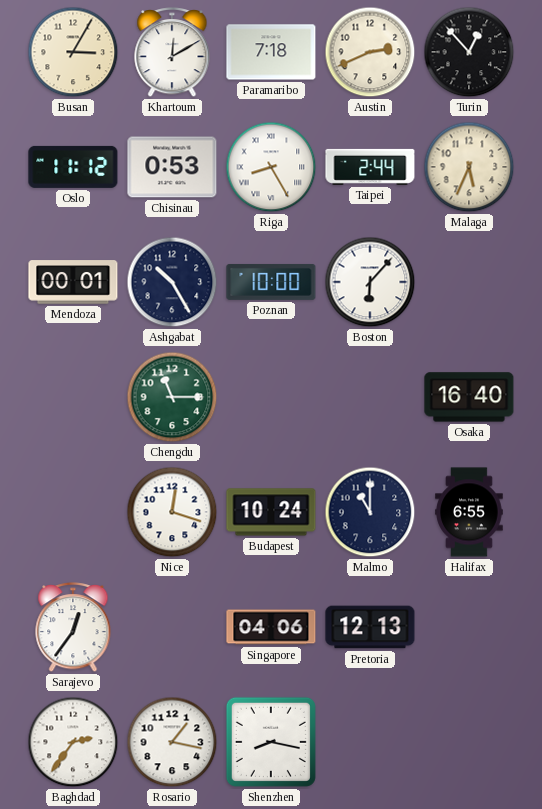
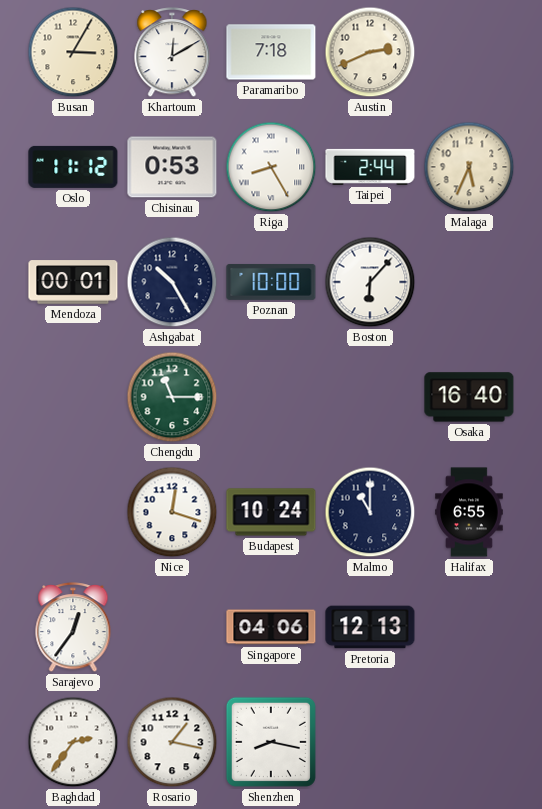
Turin: 12:53 -> none
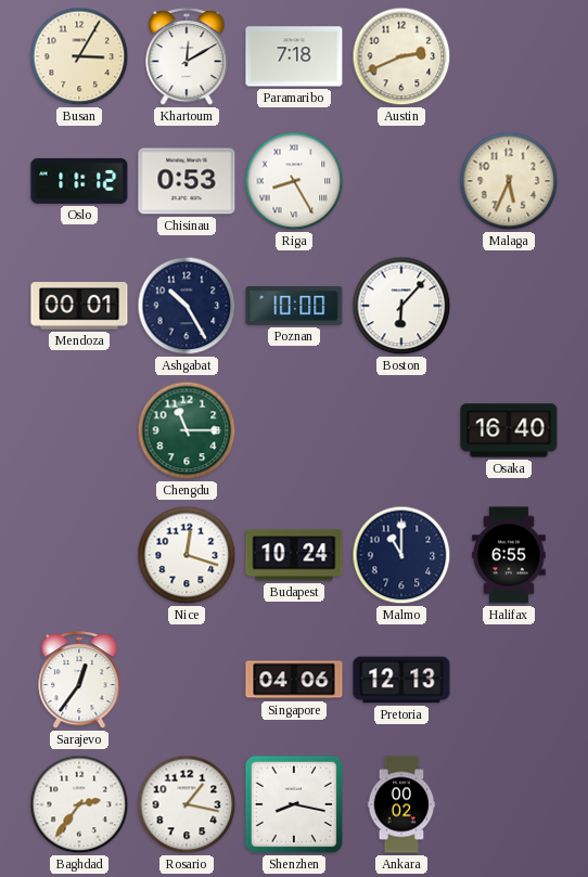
Taipei: 2:44 -> none
Ankara: none -> 00:02
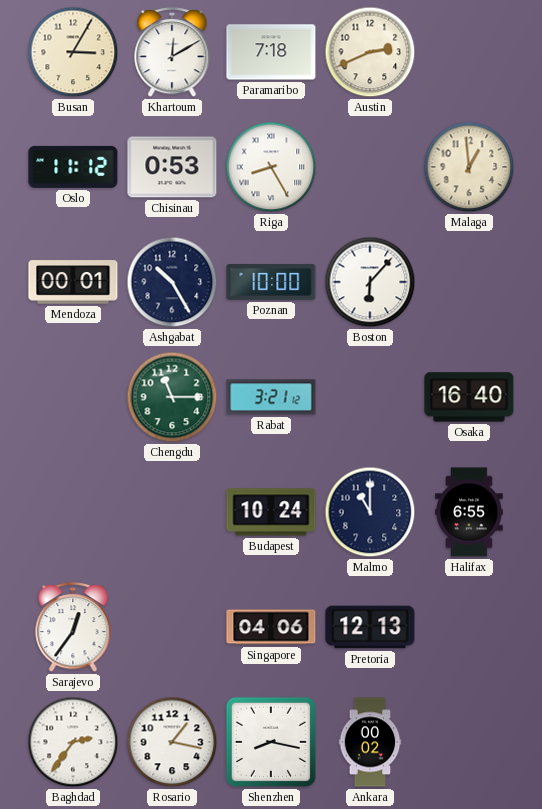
Malaga: 5:34 -> 12:59
Rabat: none -> 3:21
Nice: 12:18 -> none
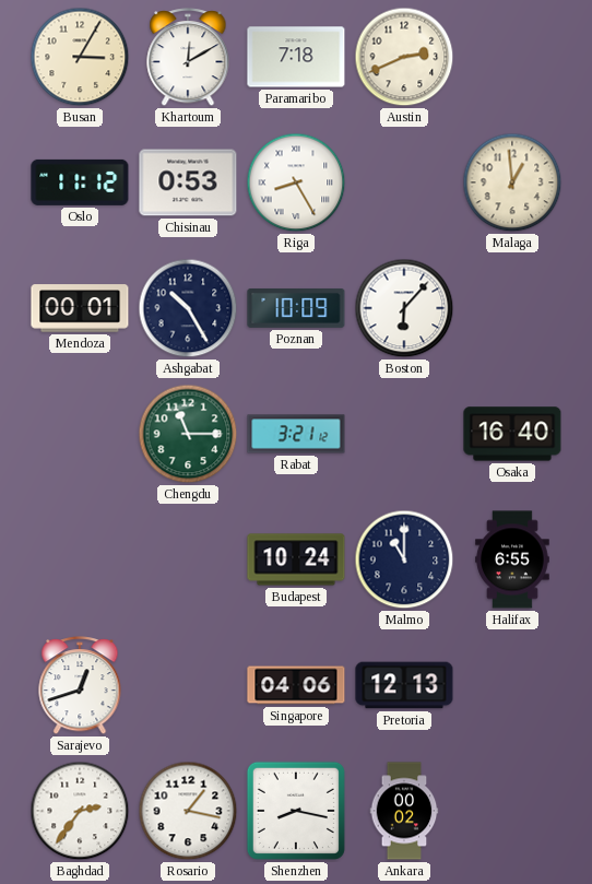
Poznan: 10:00 -> 10:09
Sarajevo: 12:36 -> 12:42
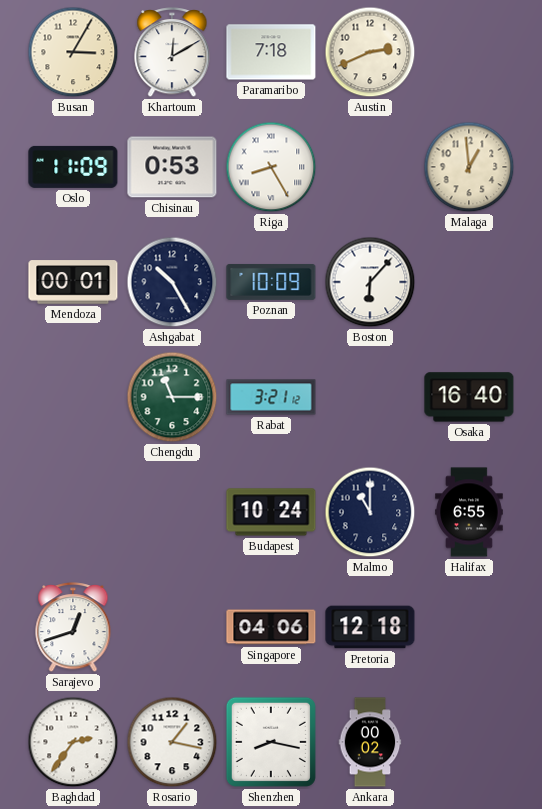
Oslo: 11:12 -> 11:09
Pretoria: 12:13 -> 12:18
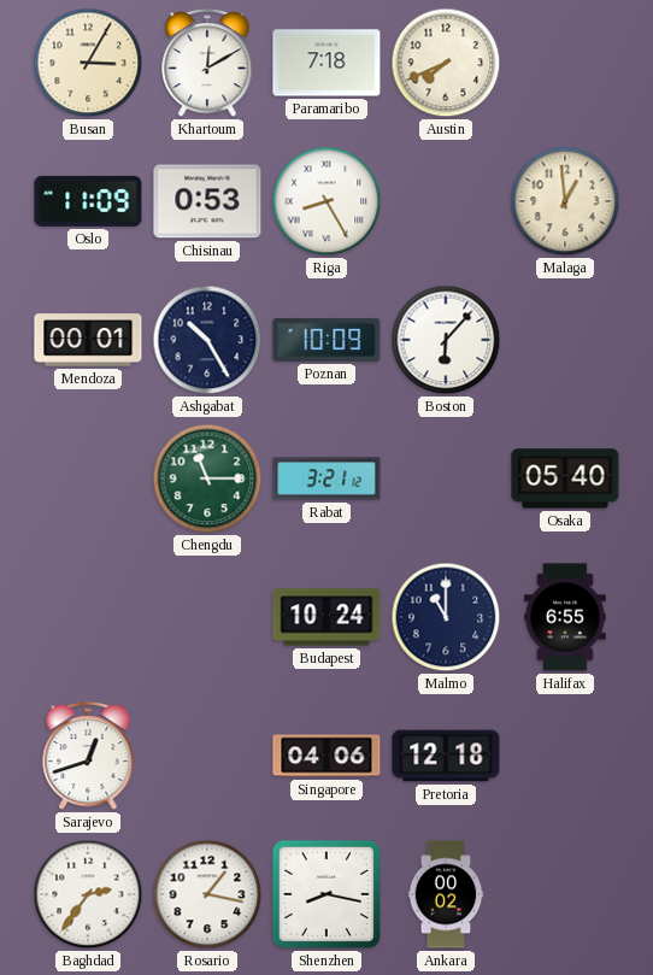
Austin: 2:41 -> 7:41
Osaka: 16:40 -> 05:40
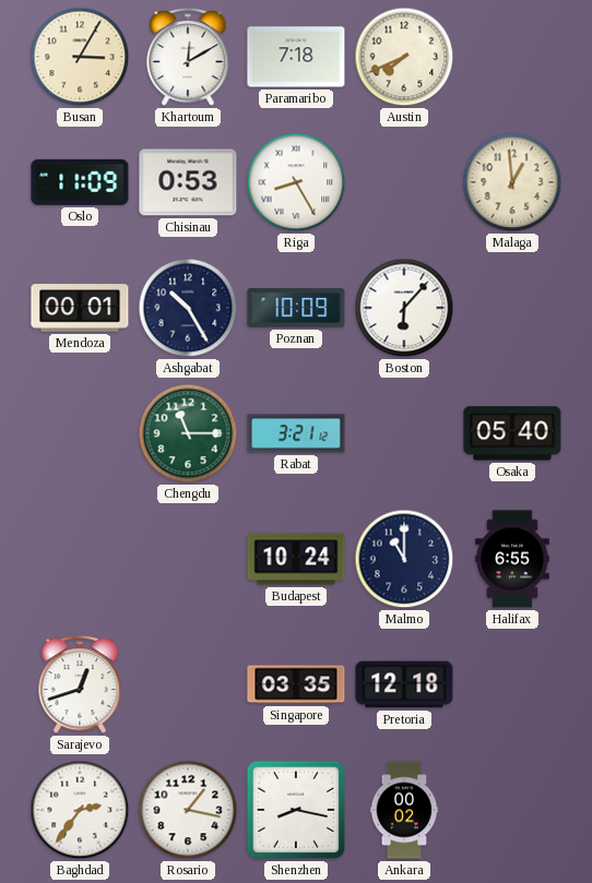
Singapore: 04:06 -> 03:35
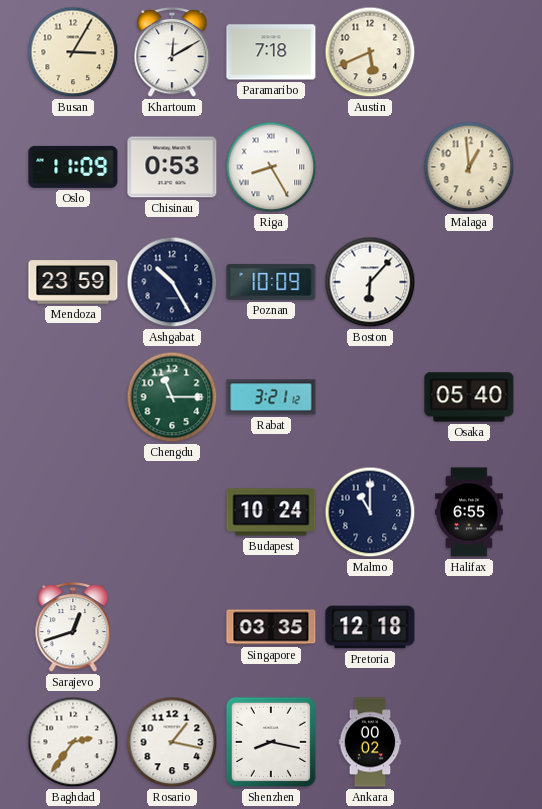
Austin: 7:41 -> 5:41
Mendoza: 00:01 -> 23:59
